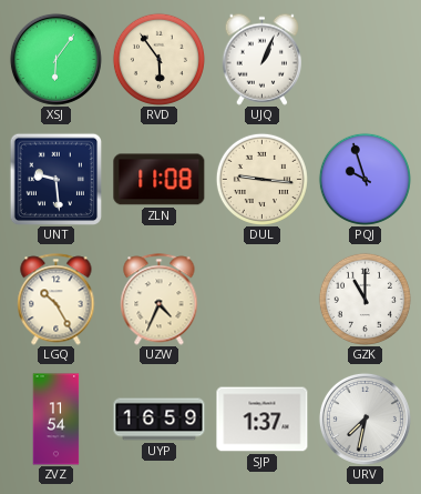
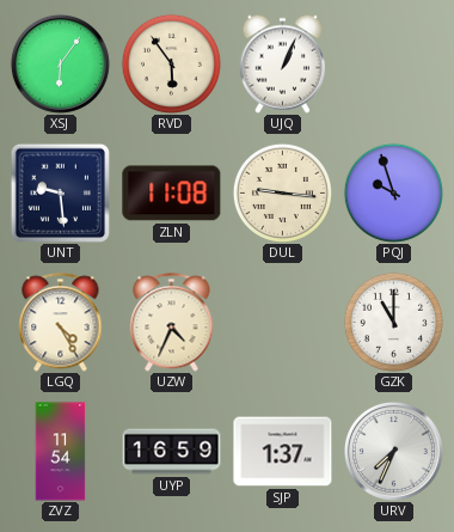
LGQ: 10:25 -> 4:25
URV: 7:32 -> 7:34
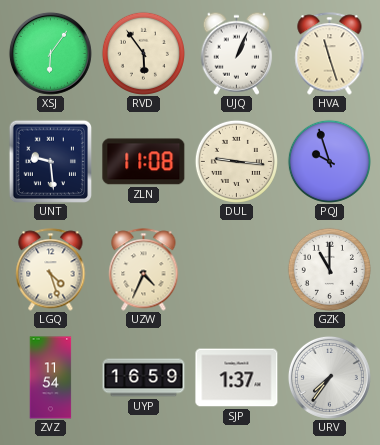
HVA: none -> 11:27
LGQ: 4:25 -> 4:27
URV: 7:34 -> 7:36
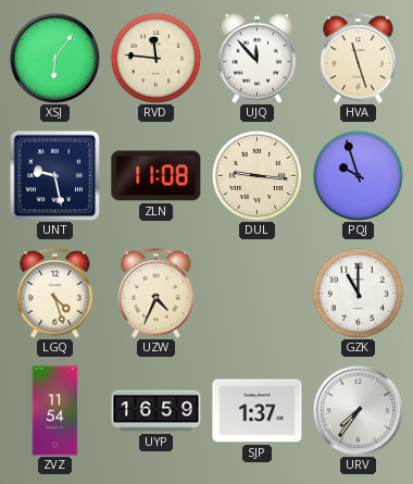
RVD: 5:54 -> 11:46
UJQ: 1:04 -> 11:53
UNT: 9:29 -> 9:28
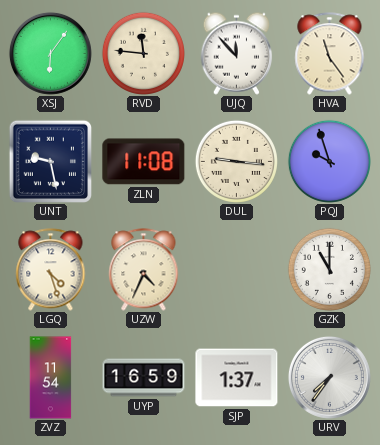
HVA: 11:27 -> 11:24
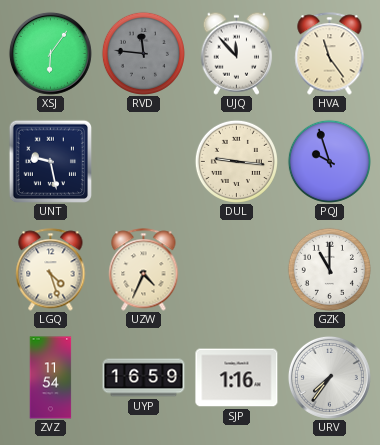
RVD dial: cream -> grey
ZLN: 11:08 -> none
SJP: 1:37 -> 1:16
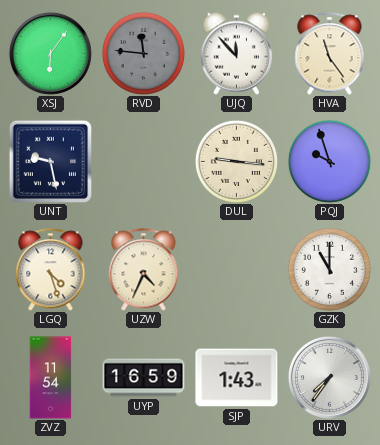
SJP: 1:16 -> 1:43
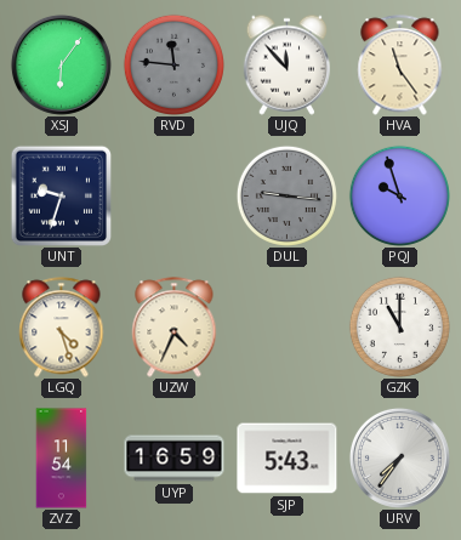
UNT: 9:28 -> 9:33
DUL dial: cream -> grey
SJP: 1:43 -> 5:43
